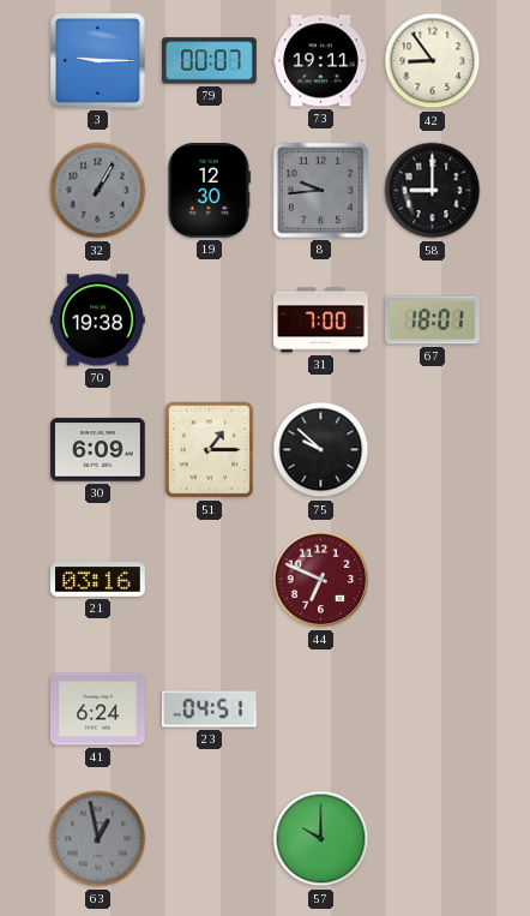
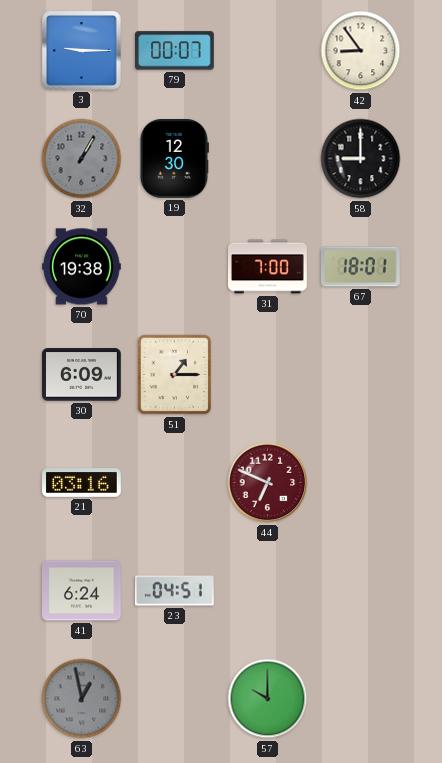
73: 19:11 -> none
8: 9:44 -> none
75: 9:52 -> none
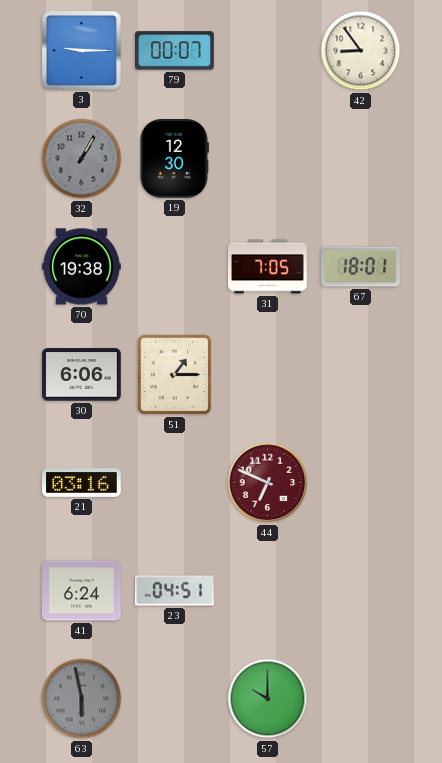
58: 9:00 -> none
31: 7:00 -> 7:05
30: 6:09 -> 6:06
63: 12:58 -> 5:58
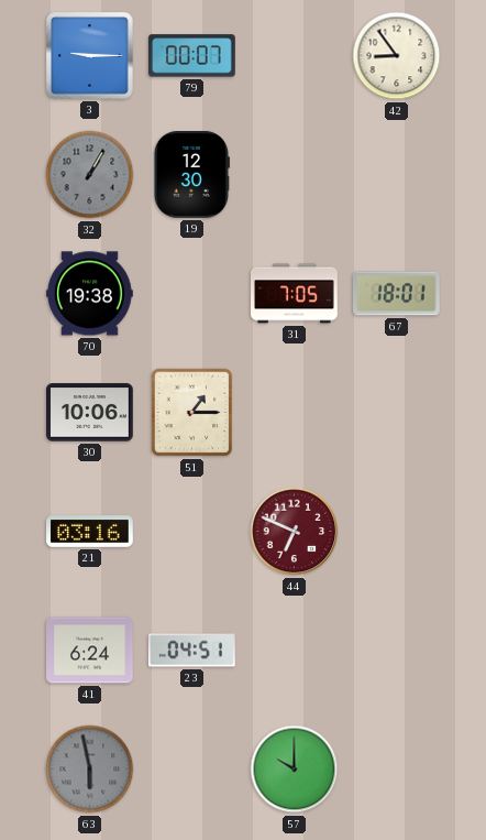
30: 6:06 -> 10:06
